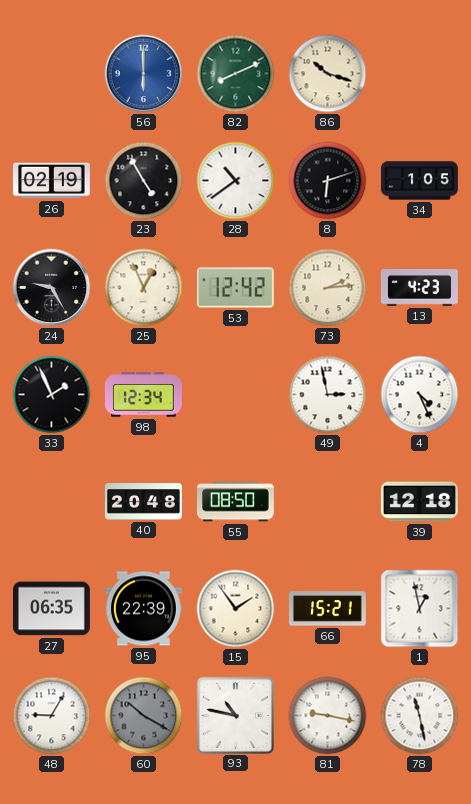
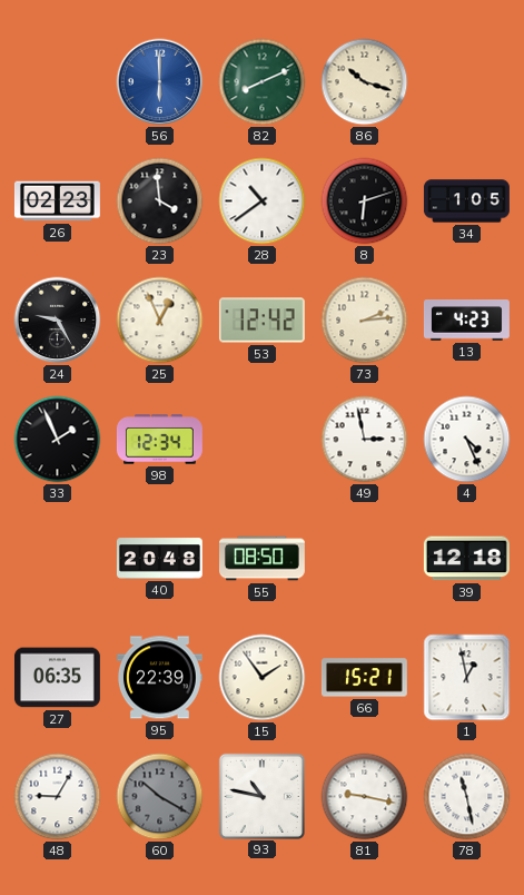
26: 02:19 -> 02:23
23: 4:55 -> 3:59
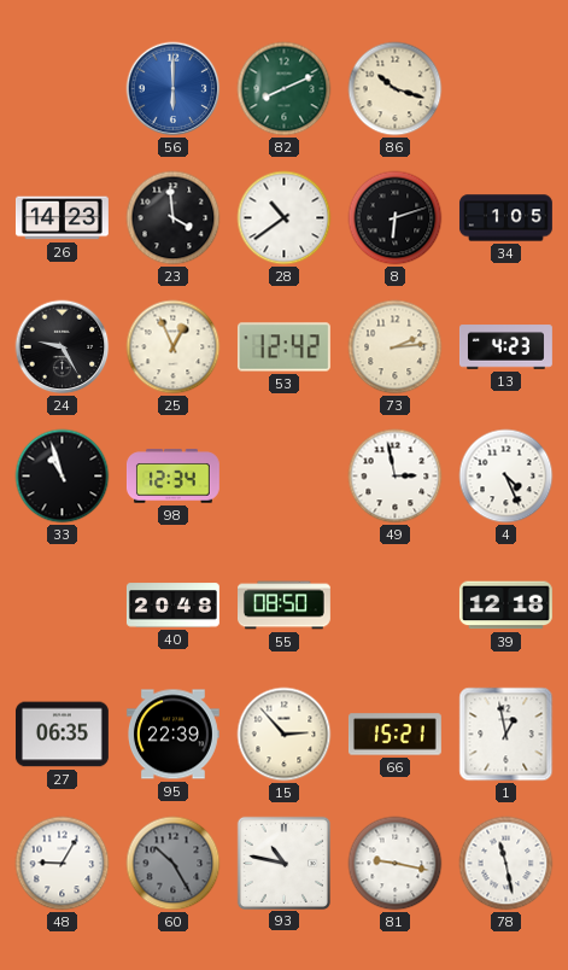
26: 02:23 -> 14:23
33: 1:56 -> 10:57
15: 1:54 -> 2:53
60: 10:20 -> 10:25
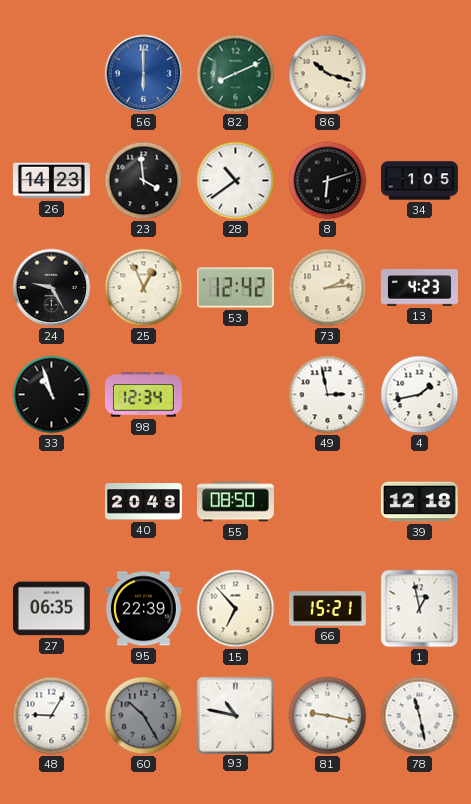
4: 4:26 -> 1:43
15: 2:53 -> 6:53
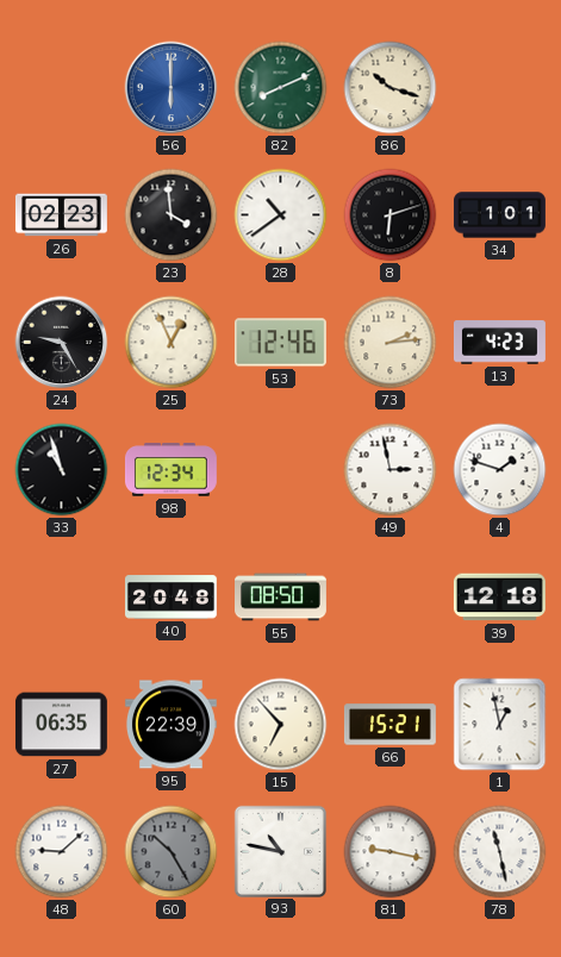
26: 14:23 -> 02:23
34: 1:05 -> 1:01
53: 12:42 -> 12:46
4: 1:43 -> 1:48
48: 9:05 -> 9:08
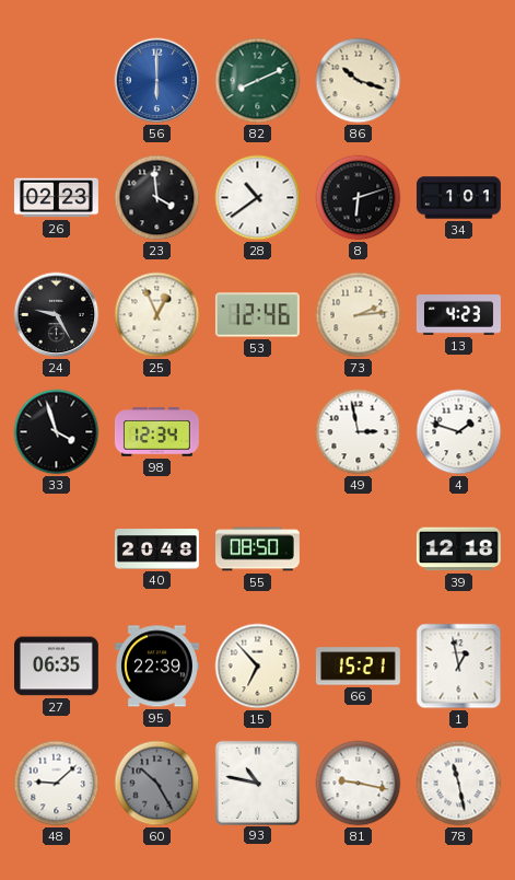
33: 10:57 -> 3:57
